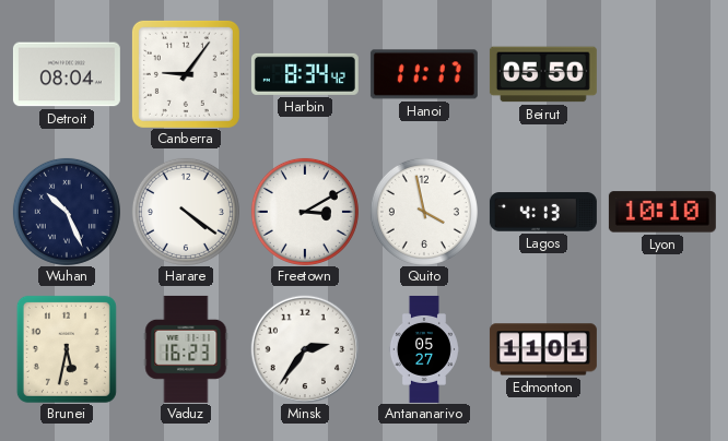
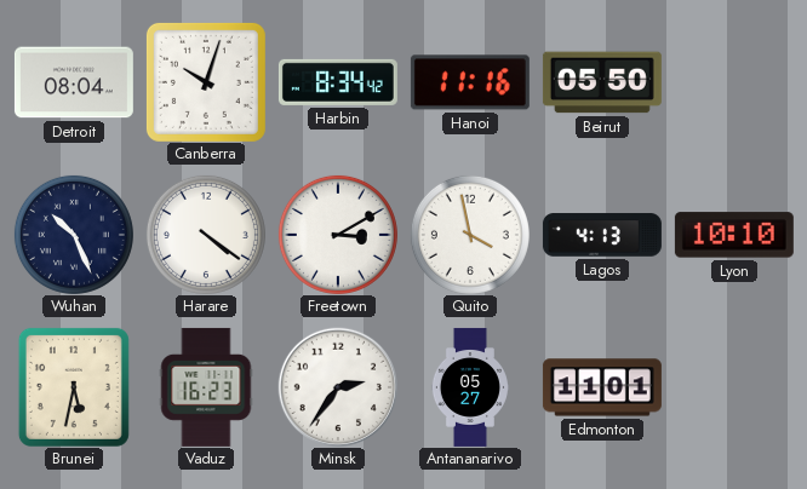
Canberra: 9:06 -> 10:03
Hanoi: 11:17 -> 11:16
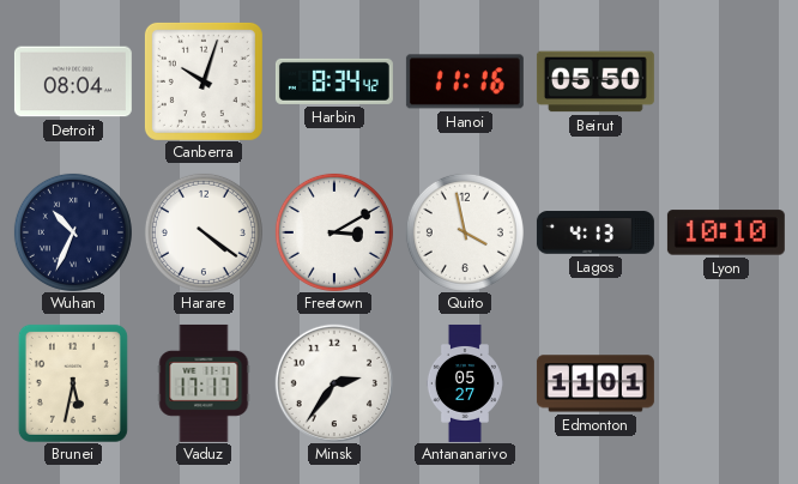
Wuhan: 10:26 -> 10:34
Vaduz: 16:23 -> 17:17
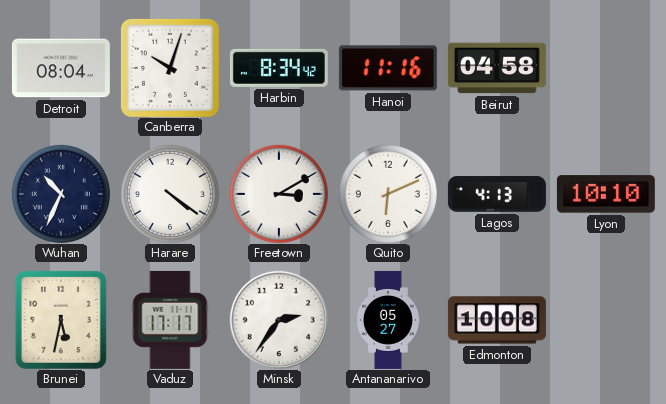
Beirut: 05:50 -> 04:58
Quito: 3:58 -> 6:11
Edmonton: 11:01 -> 10:08
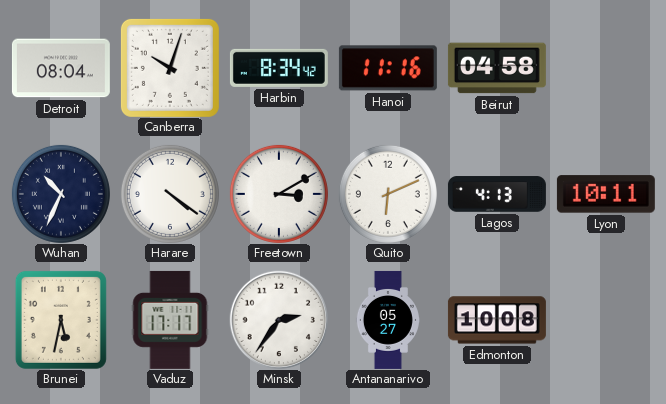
Lyon: 10:10 -> 10:11
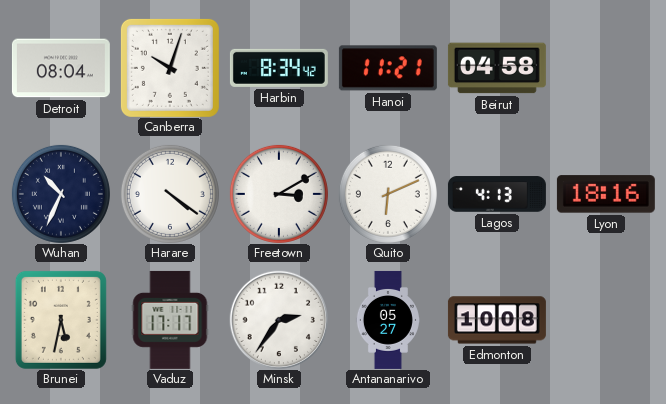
Hanoi: 11:16 -> 11:21
Lyon: 10:11 -> 18:16
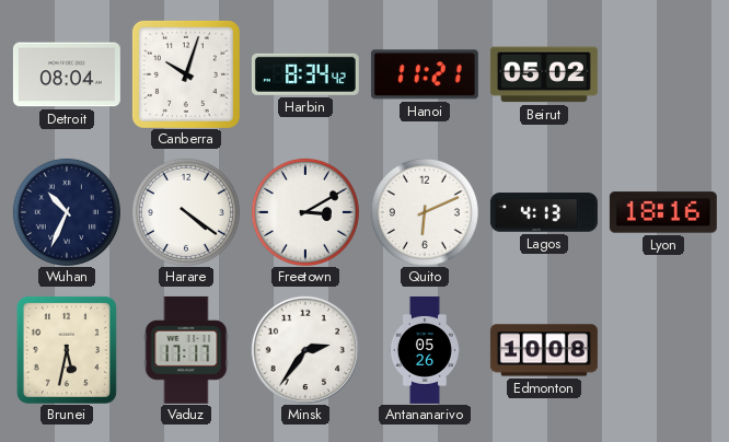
Beirut: 04:58 -> 05:02
Antananarivo: 05:27 -> 05:26
